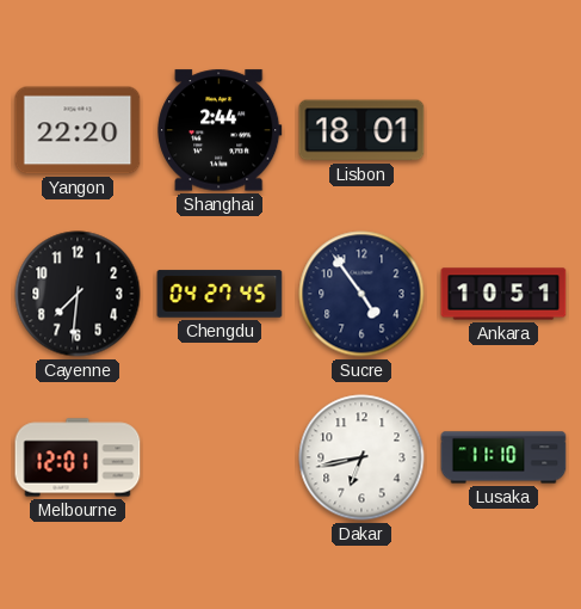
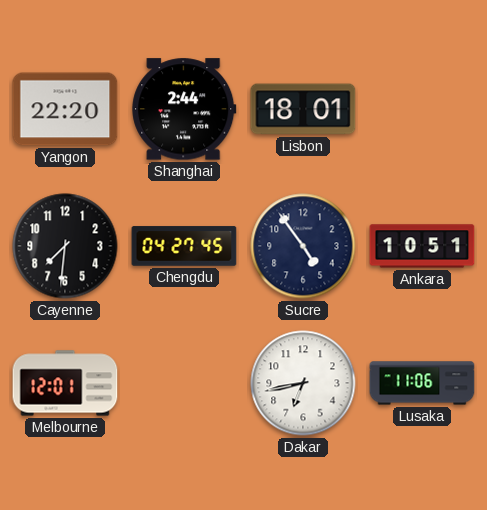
Lusaka: 11:10 -> 11:06
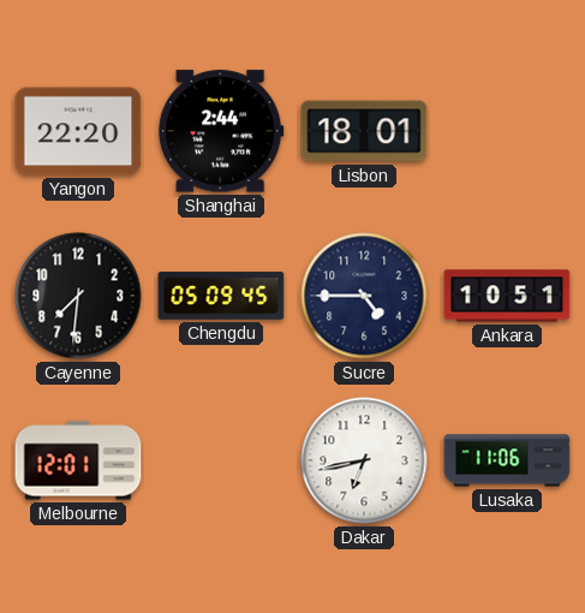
Chengdu: 04:27 -> 05:09
Sucre: 4:54 -> 4:45
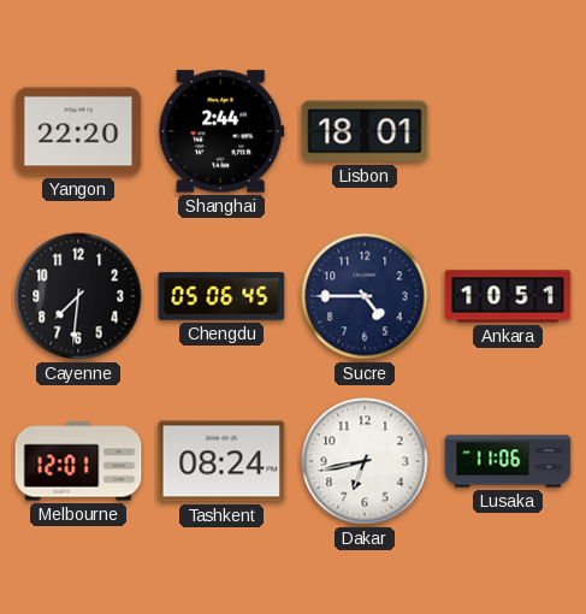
Chengdu: 05:09 -> 05:06
Tashkent: none -> 08:24
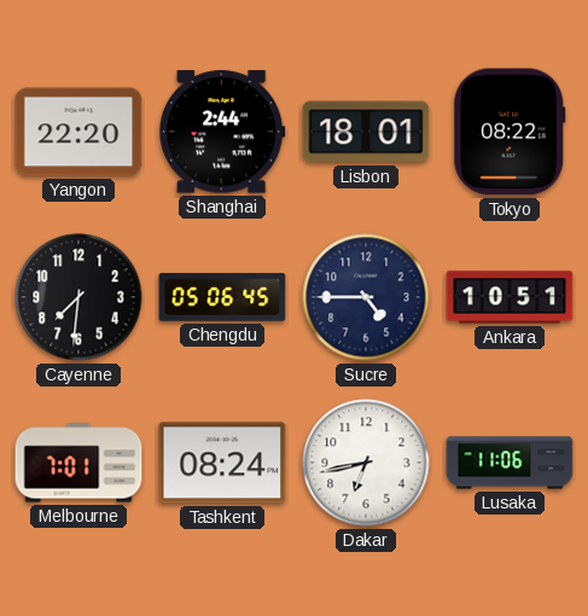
Tokyo: none -> 08:22
Melbourne: 12:01 -> 7:01
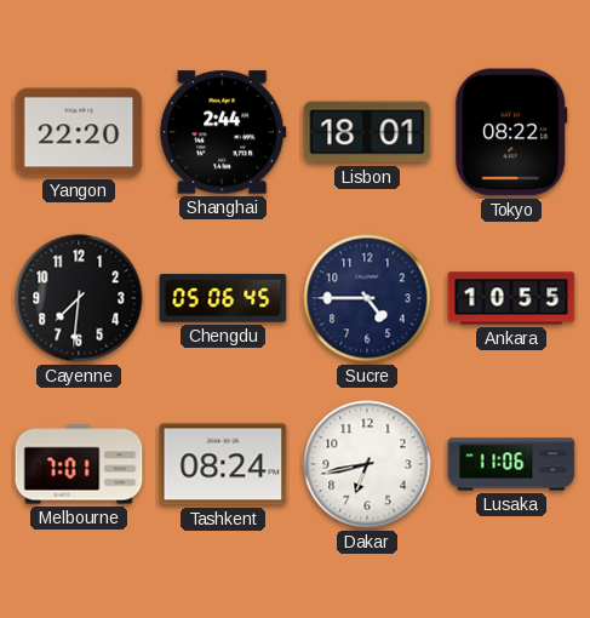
Ankara: 10:51 -> 10:55
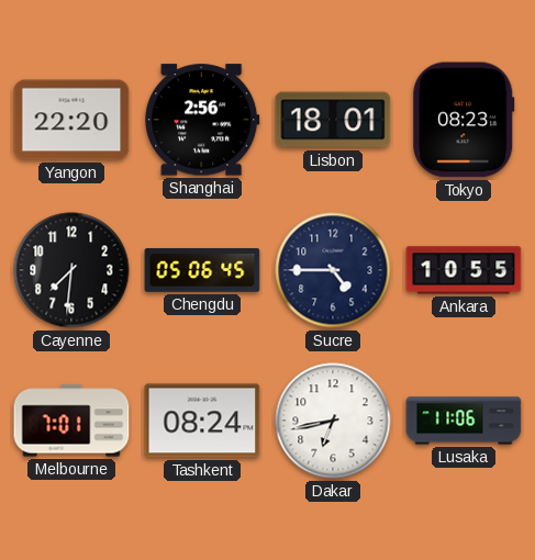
Shanghai: 2:44 -> 2:56
Tokyo: 08:22 -> 08:23
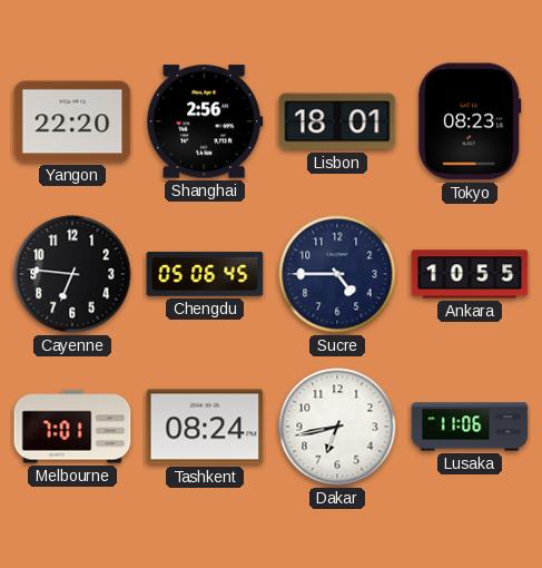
Cayenne: 7:31 -> 6:46
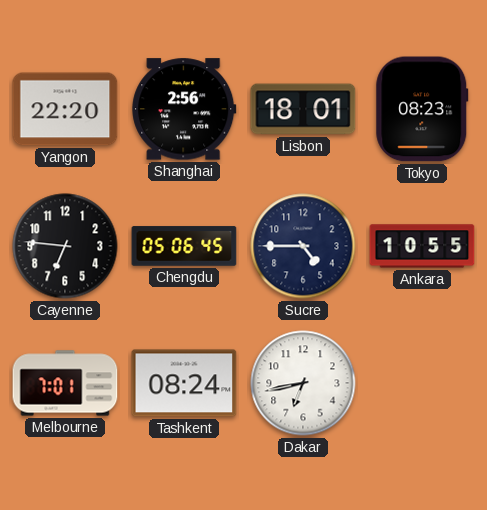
Lusaka: 11:06 -> none
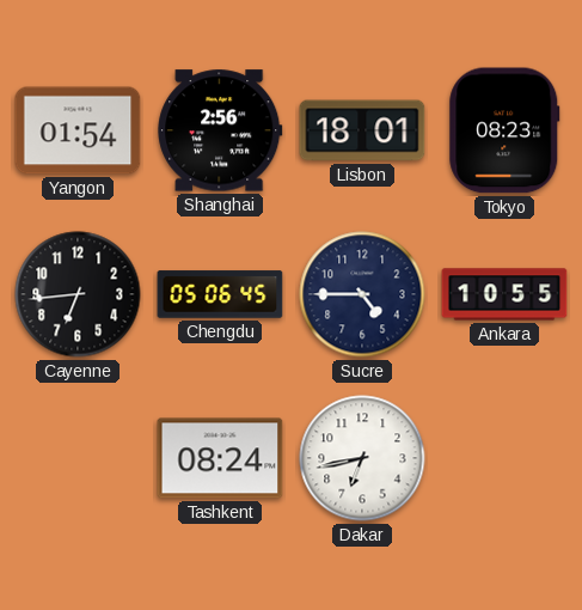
Yangon: 22:20 -> 01:54
Cayenne: 6:46 -> 6:44
Melbourne: 7:01 -> none
